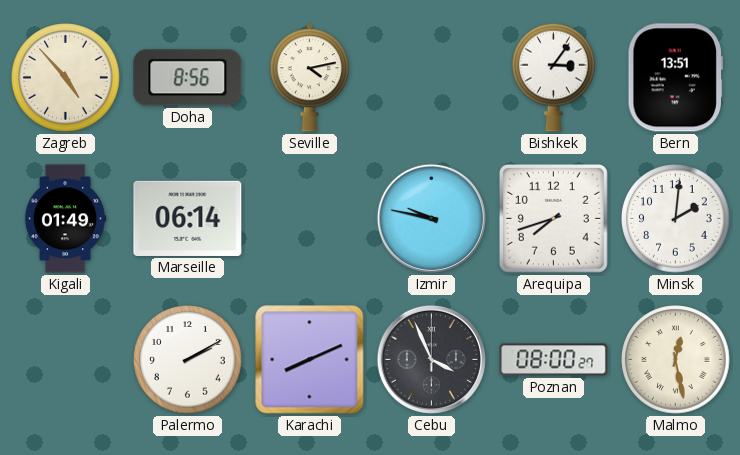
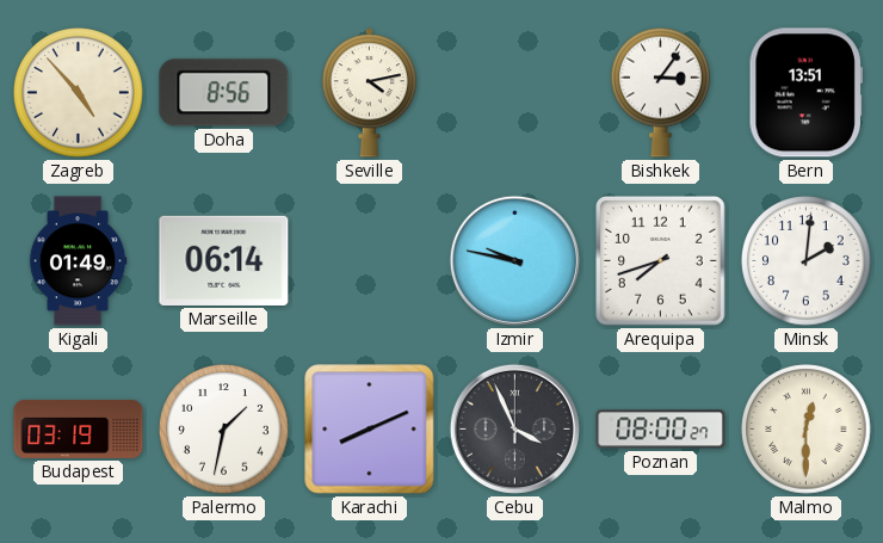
Budapest: none -> 03:19
Palermo: 2:10 -> 1:32
Malmo: 12:28 -> 12:30
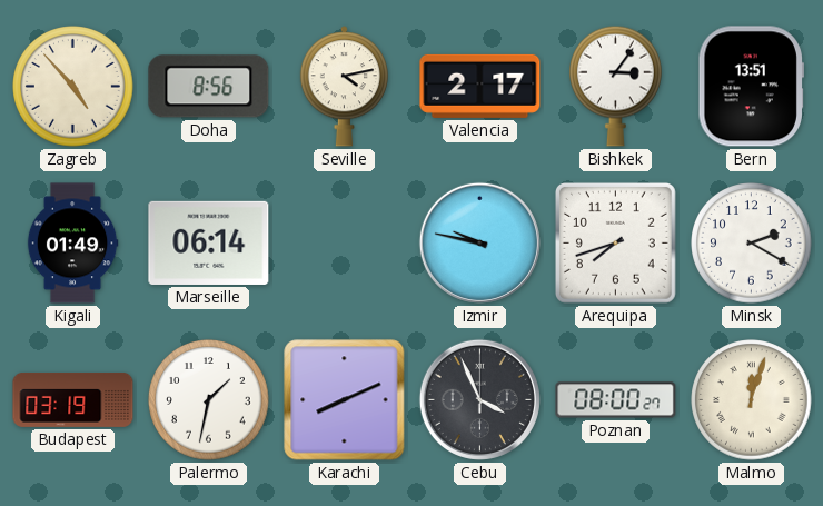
Valencia: none -> 2:17
Minsk: 2:01 -> 2:20
Malmo: 12:30 -> 12:03
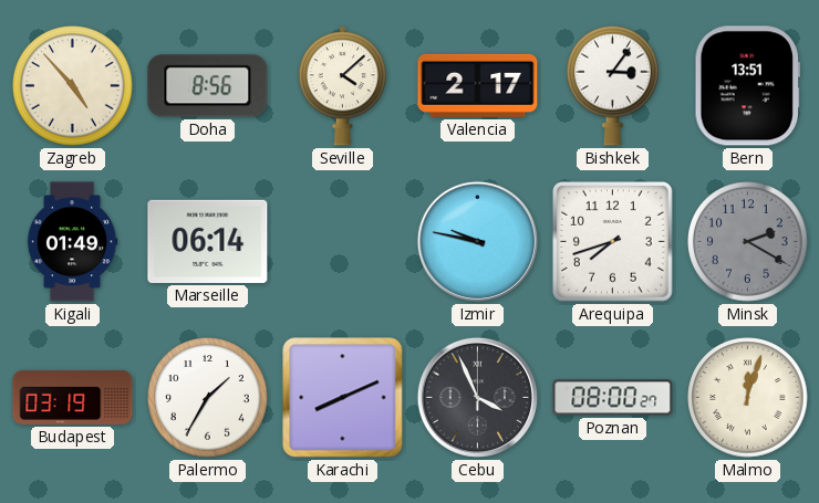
Seville: 4:13 -> 4:08
Minsk dial: white -> grey
Palermo: 1:32 -> 1:35
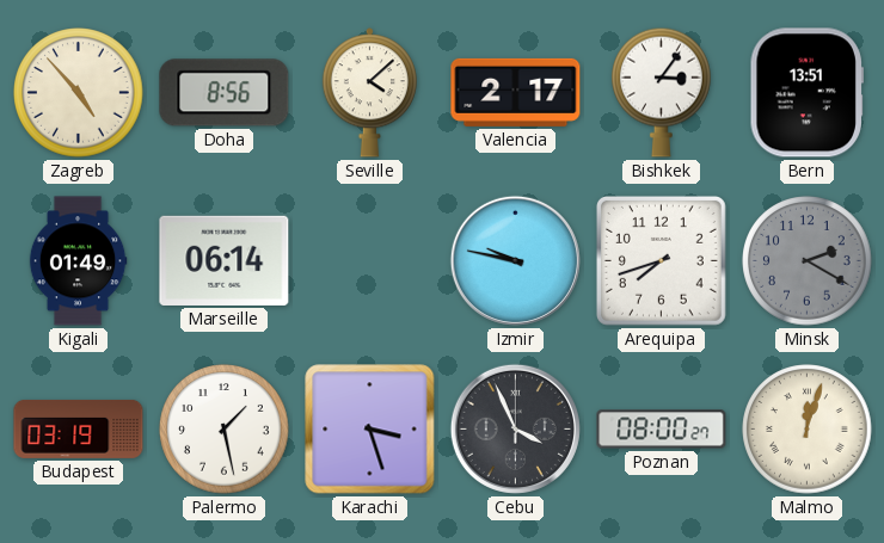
Palermo: 1:35 -> 1:28
Karachi: 8:11 -> 3:27
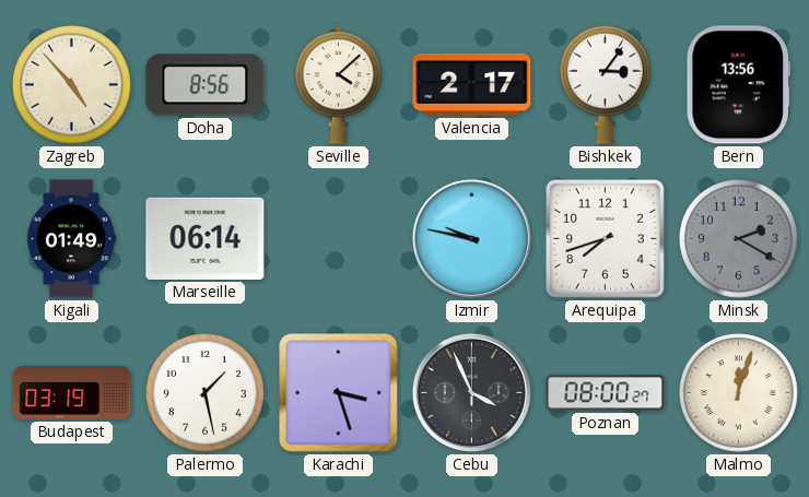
Bern: 13:51 -> 13:56
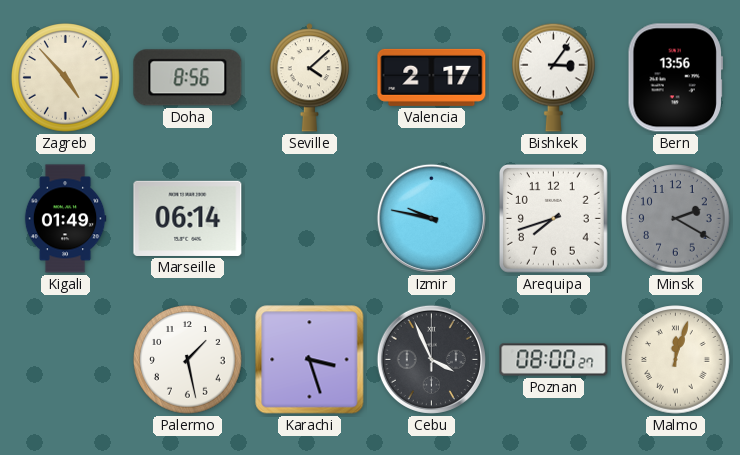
Budapest: 03:19 -> none
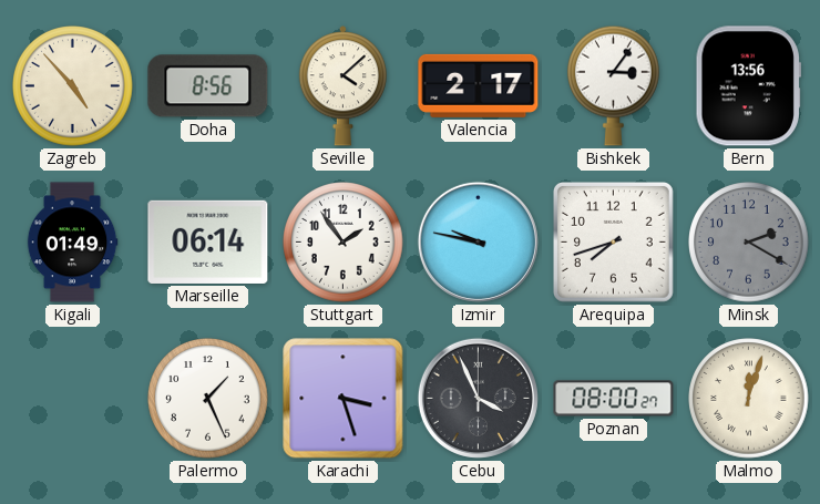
Stuttgart: none -> 1:54
Palermo: 1:28 -> 1:26
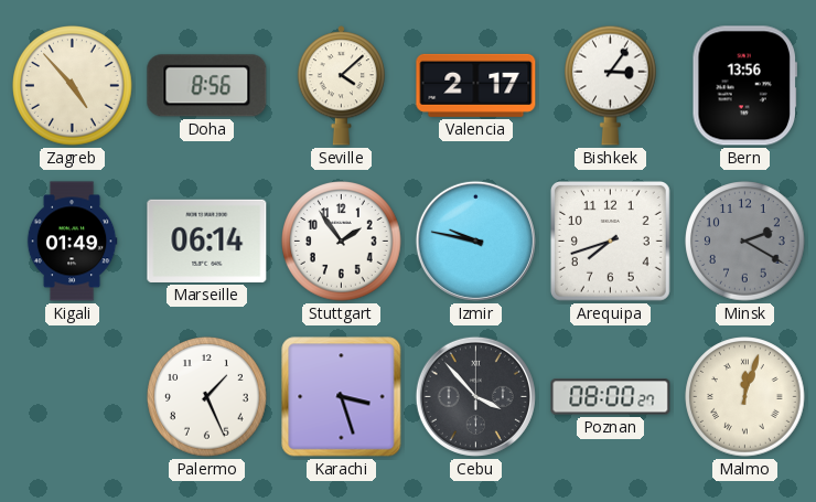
Cebu: 3:56 -> 3:53
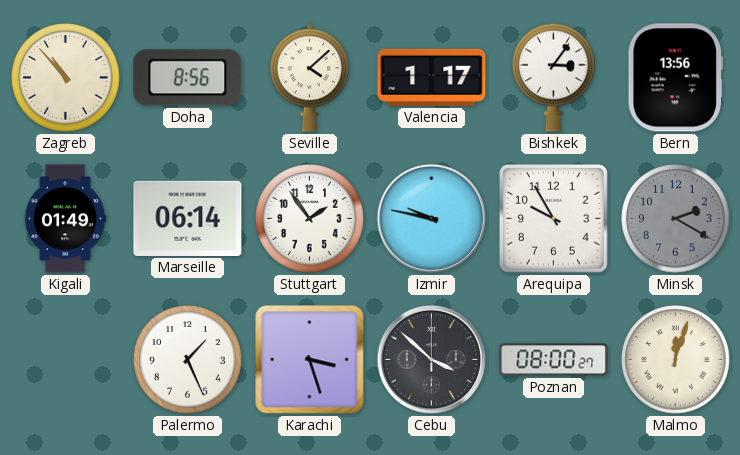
Zagreb: 4:53 -> 10:53
Valencia: 2:17 -> 1:17
Arequipa: 7:42 -> 9:55
Cebu: 3:53 -> 3:52
